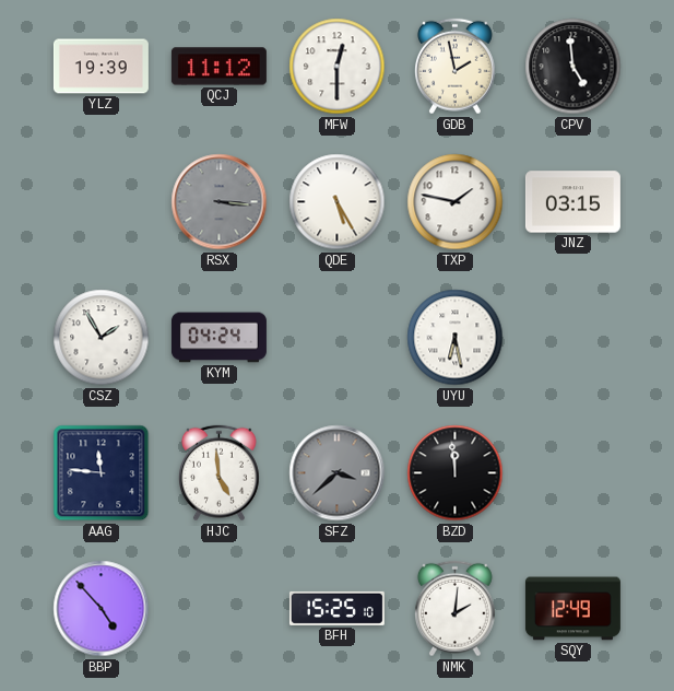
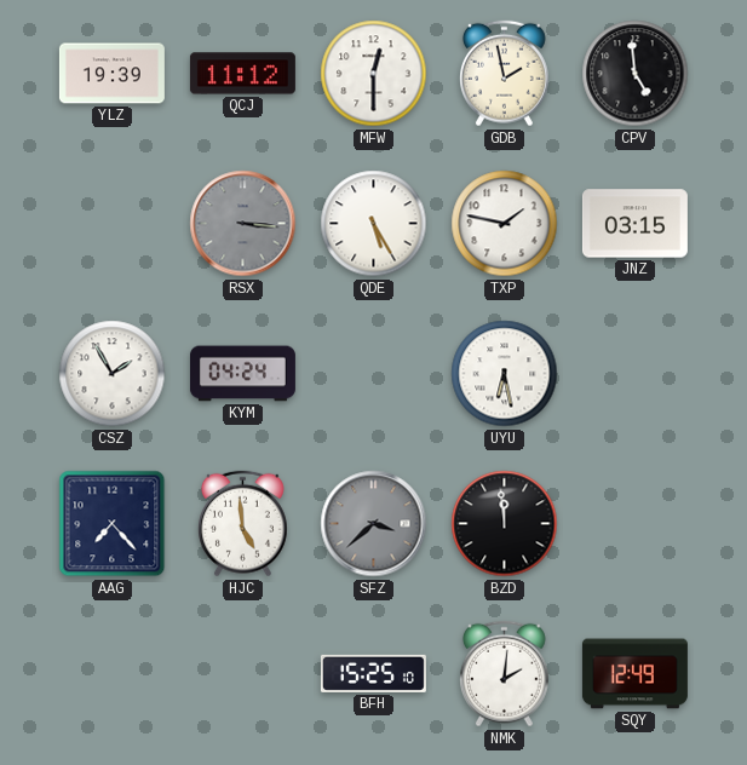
AAG: 11:46 -> 7:23
BBP: 4:53 -> none
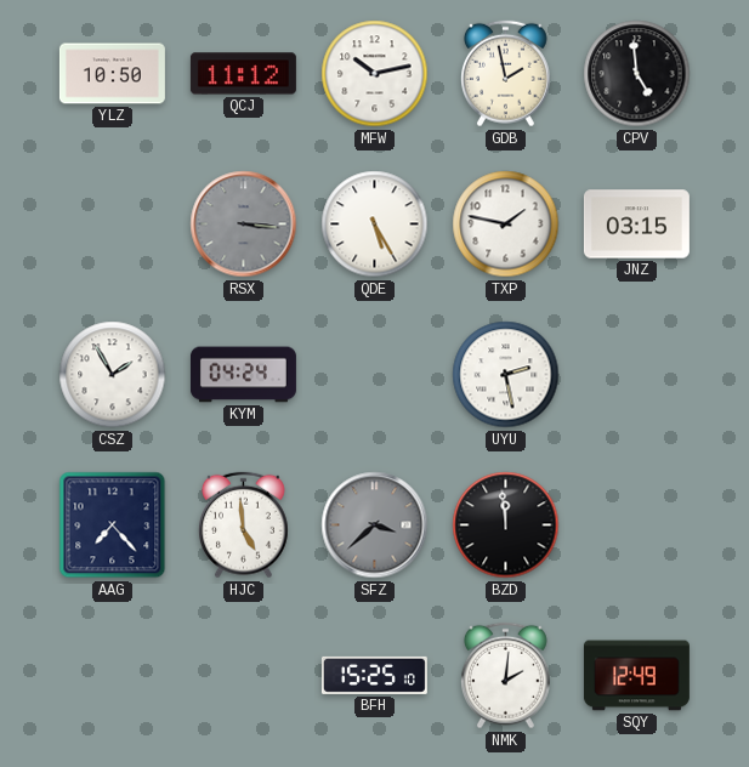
YLZ: 19:39 -> 10:50
MFW: 12:30 -> 10:13
UYU: 6:28 -> 2:28
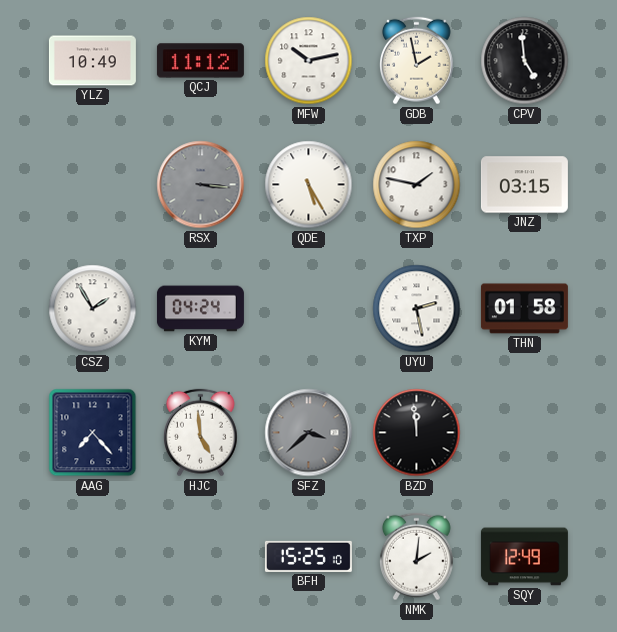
YLZ: 10:50 -> 10:49
THN: none -> 01:58
